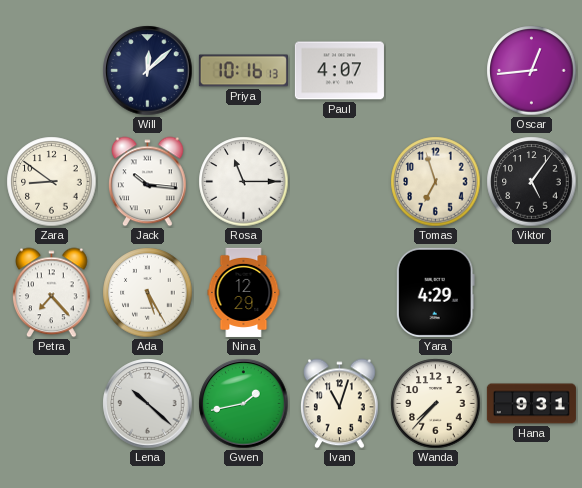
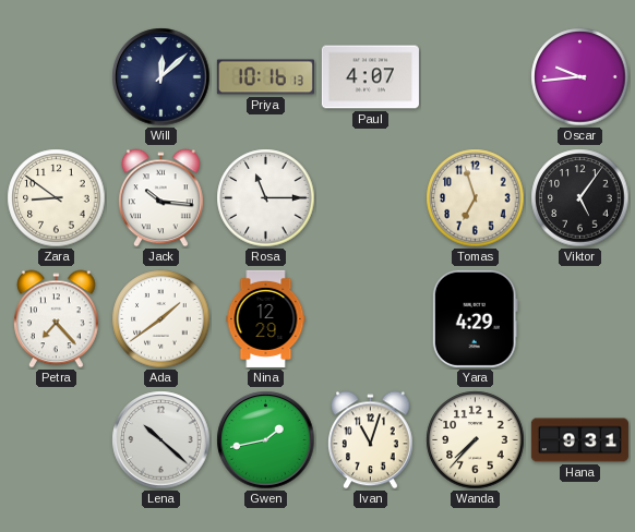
Oscar: 12:44 -> 9:44
Ada: 5:25 -> 1:39
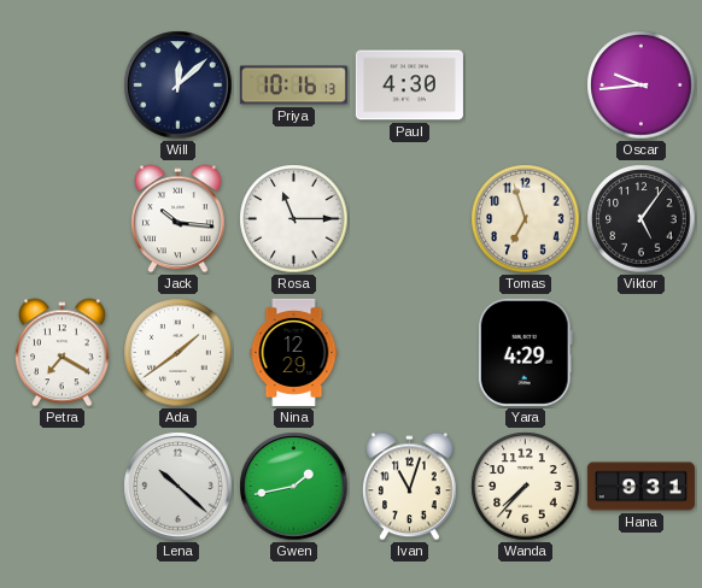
Paul: 4:07 -> 4:30
Zara: 8:51 -> none
Petra: 7:23 -> 7:20
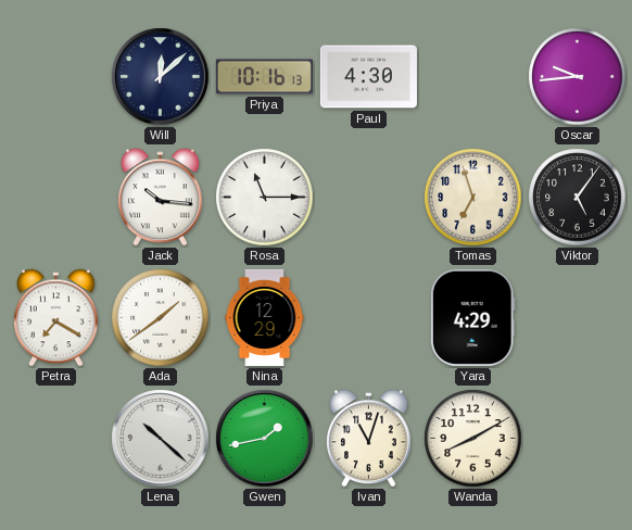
Wanda: 7:37 -> 8:10
Hana: 9:31 -> none
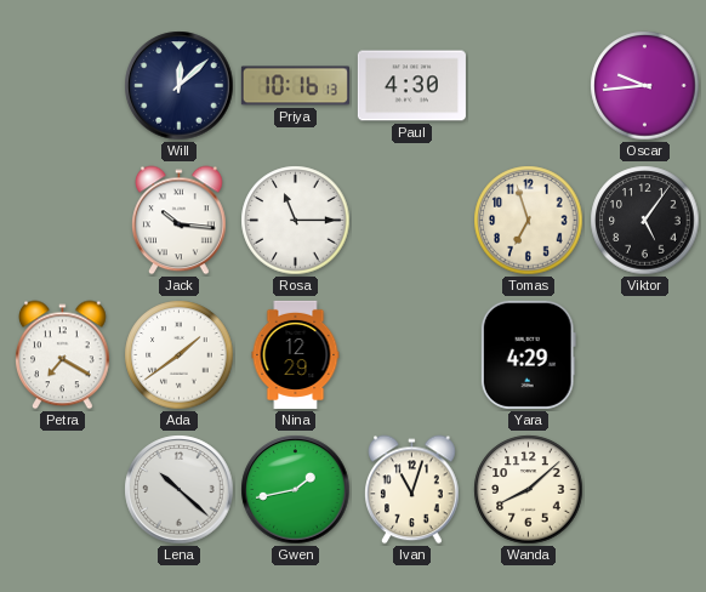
Wanda: 8:10 -> 8:08
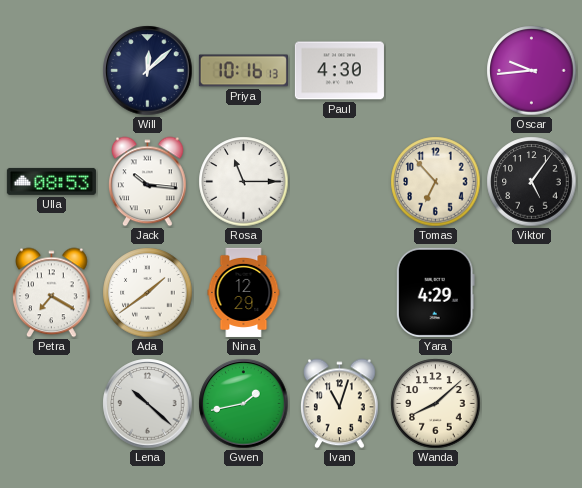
Ulla: none -> 08:53
Tomas: 6:57 -> 6:53
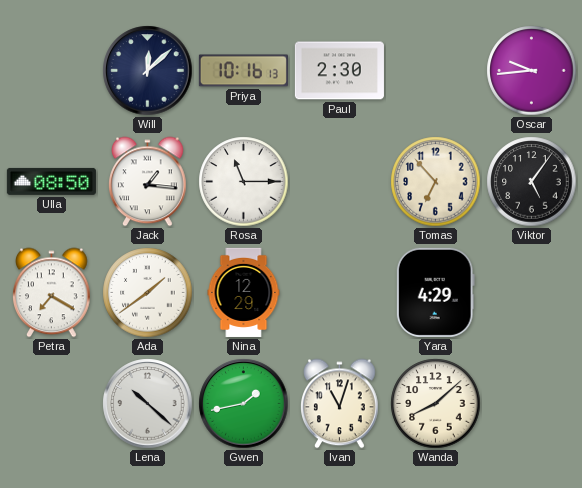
Paul: 4:30 -> 2:30
Ulla: 08:53 -> 08:50
Jack: 10:16 -> 1:16
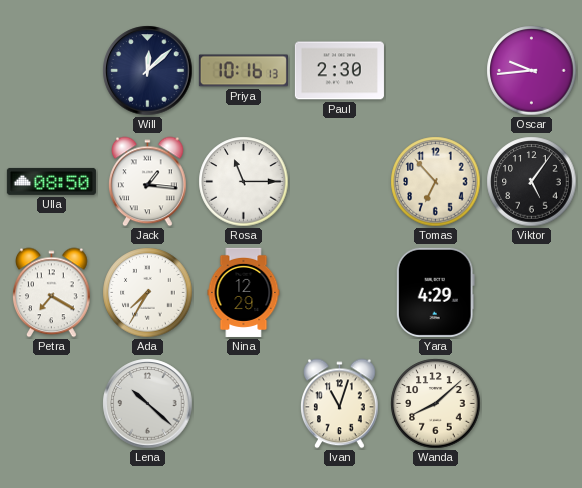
Ada: 1:39 -> 7:35
Gwen: 1:43 -> none
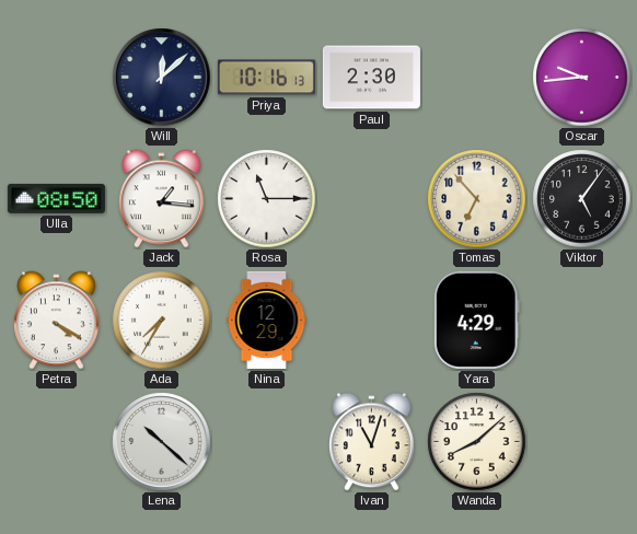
Petra: 7:20 -> 4:20
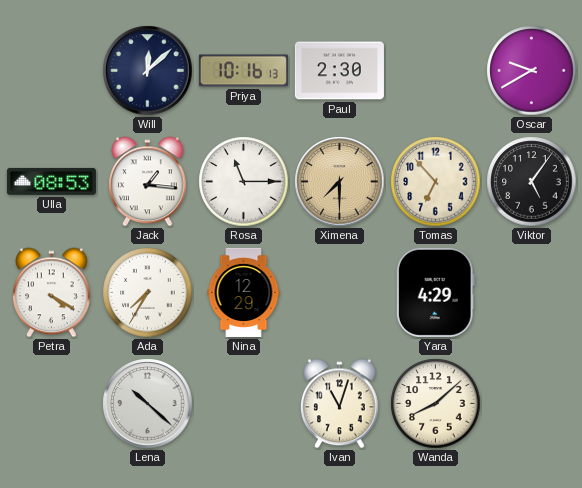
Oscar: 9:44 -> 9:40
Ulla: 08:50 -> 08:53
Ximena: none -> 7:30
